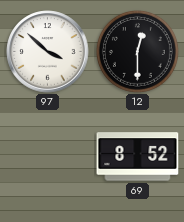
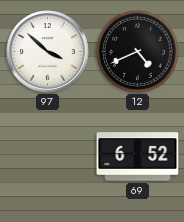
12: 12:30 -> 4:41
69: 8:52 -> 6:52
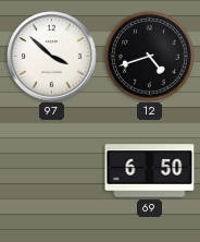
12: 4:41 -> 4:42
69: 6:52 -> 6:50
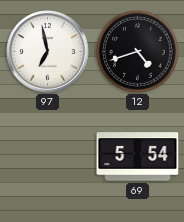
97: 3:52 -> 6:58
69: 6:50 -> 5:54
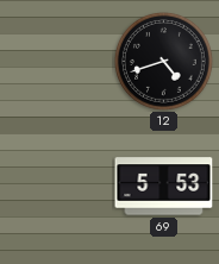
97: 6:58 -> none
69: 5:54 -> 5:53
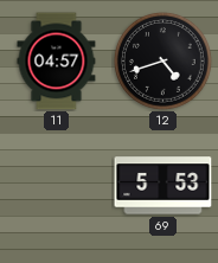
11: none -> 04:57
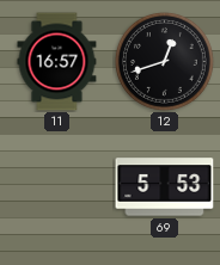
11: 04:57 -> 16:57
12: 4:42 -> 12:42
